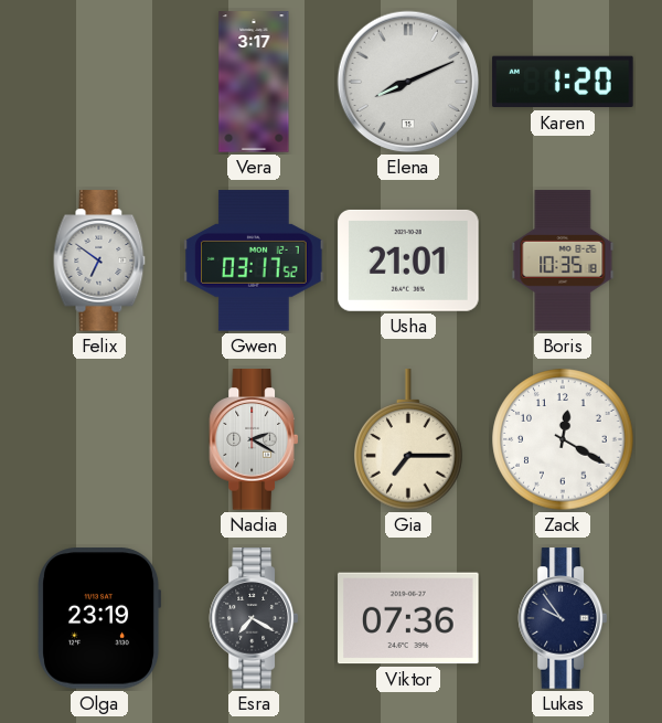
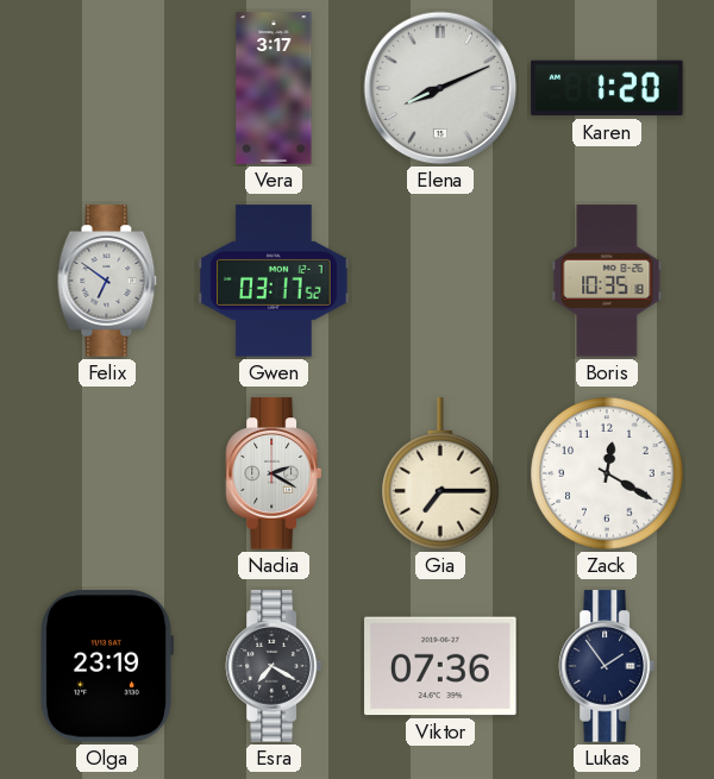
Usha: 21:01 -> none
Lukas: 9:54 -> 1:54
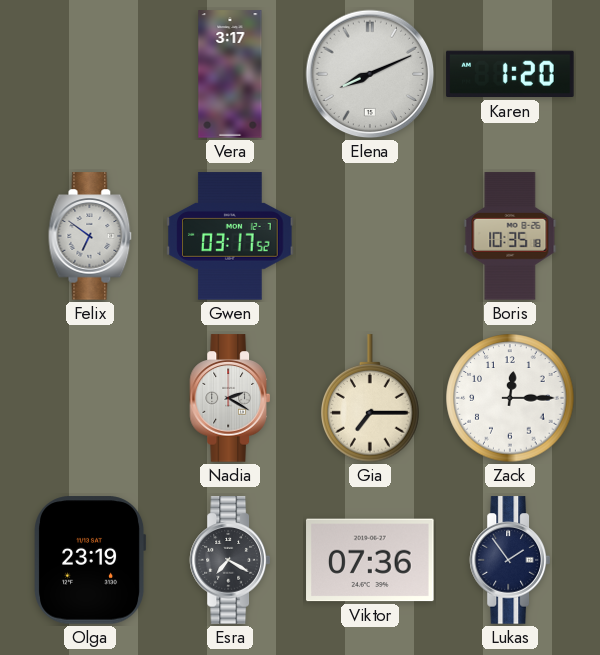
Zack: 12:20 -> 12:15
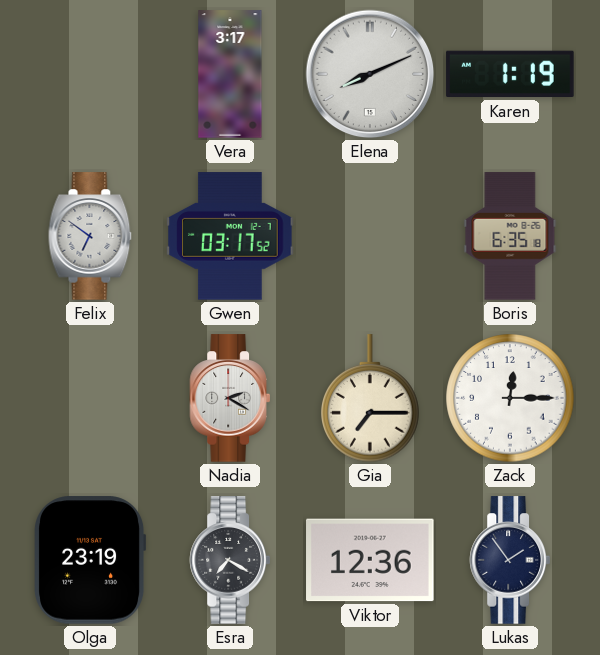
Karen: 1:20 -> 1:19
Boris: 10:35 -> 6:35
Viktor: 07:36 -> 12:36
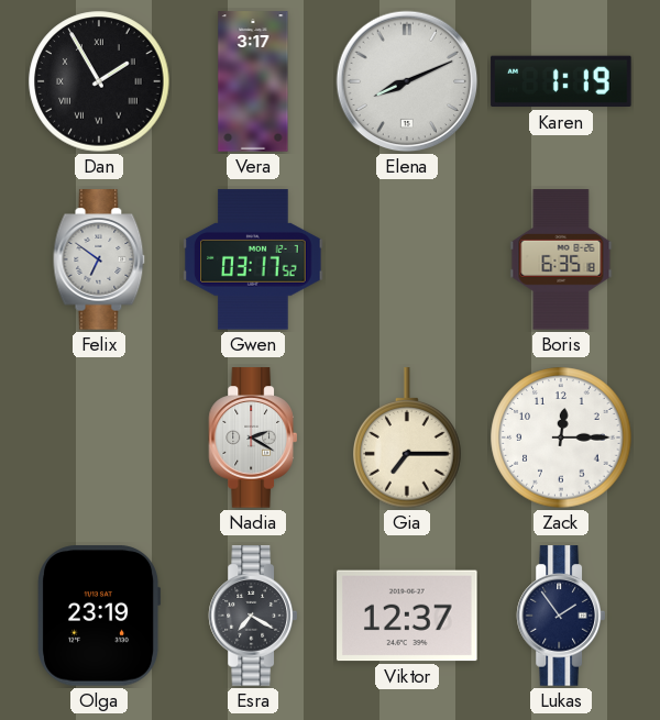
Dan: none -> 1:55
Viktor: 12:36 -> 12:37
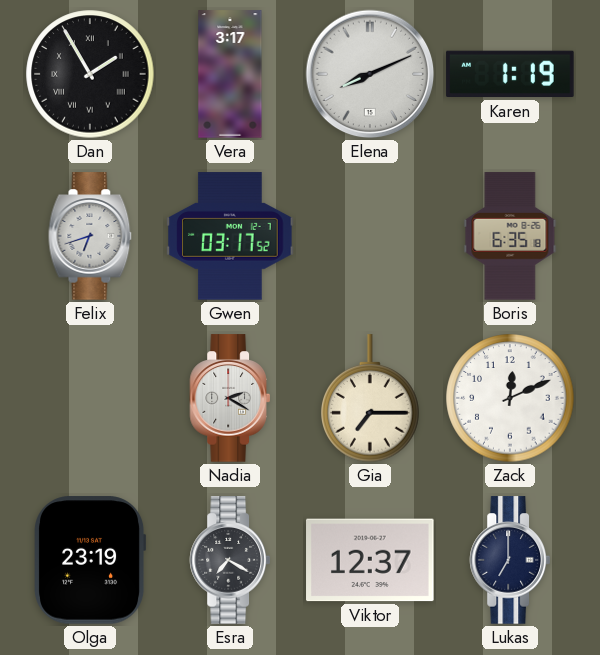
Felix: 6:51 -> 6:42
Zack: 12:15 -> 12:11
Lukas: 1:54 -> 7:00
